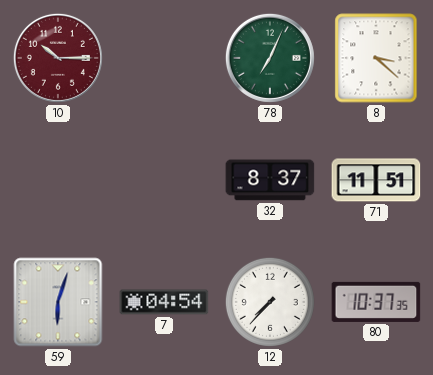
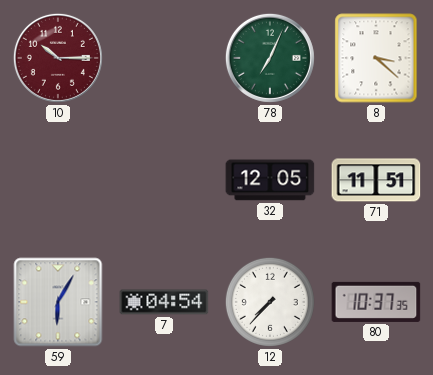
32: 8:37 -> 12:05
59: 6:03 -> 6:05
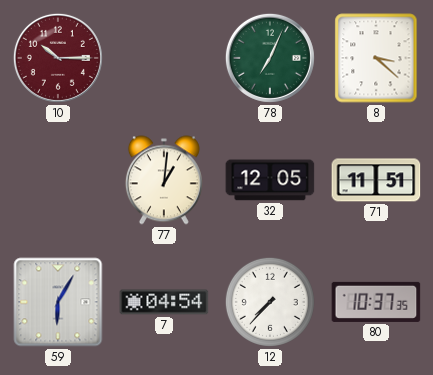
77: none -> 1:01
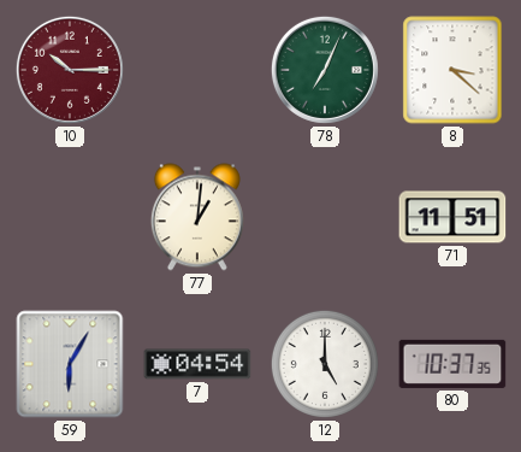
32: 12:05 -> none
12: 7:37 -> 5:00
